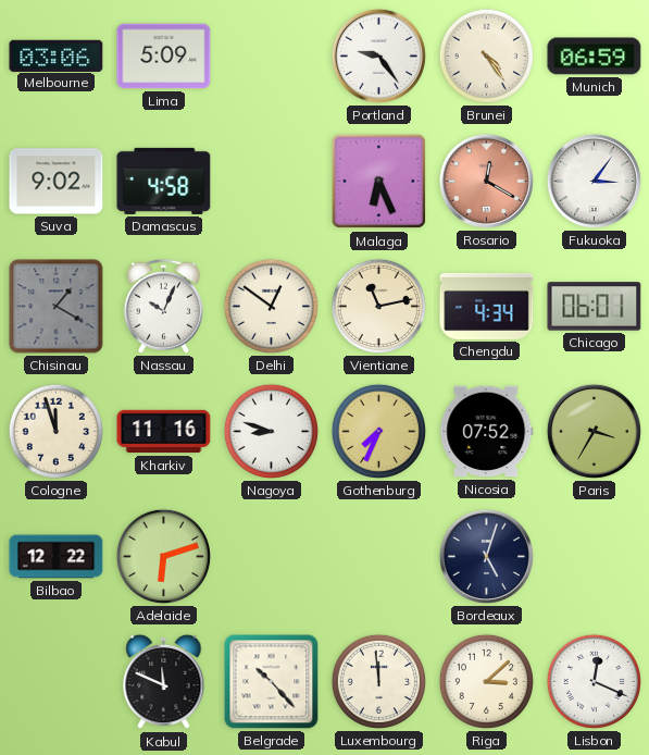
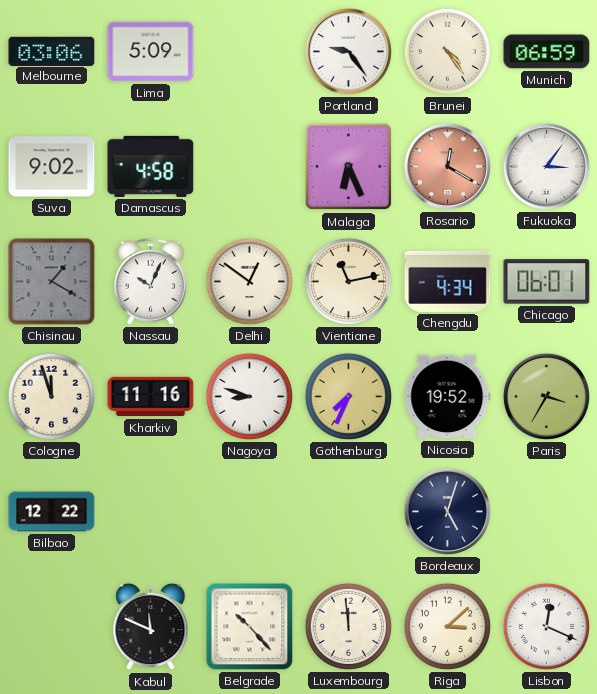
Nicosia: 07:52 -> 19:52
Adelaide: 6:12 -> none
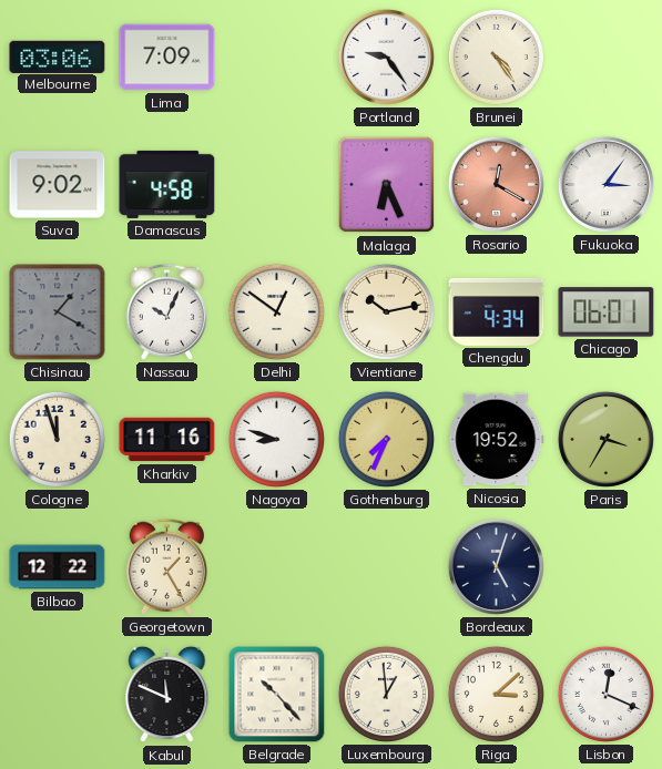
Lima: 5:09 -> 7:09
Munich: 06:59 -> none
Vientiane: 11:13 -> 10:13
Georgetown: none -> 1:25
Luxembourg: 11:59 -> 12:59
